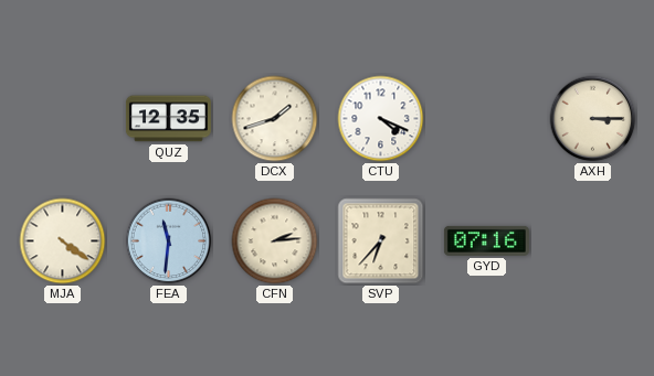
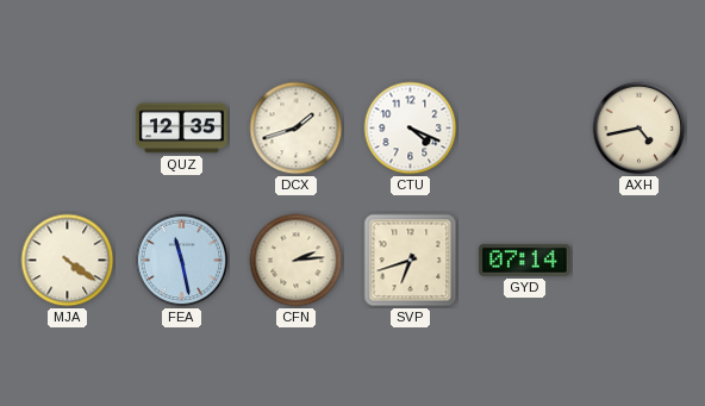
AXH: 3:15 -> 4:43
FEA: 11:31 -> 11:28
SVP: 6:37 -> 6:42
GYD: 07:16 -> 07:14
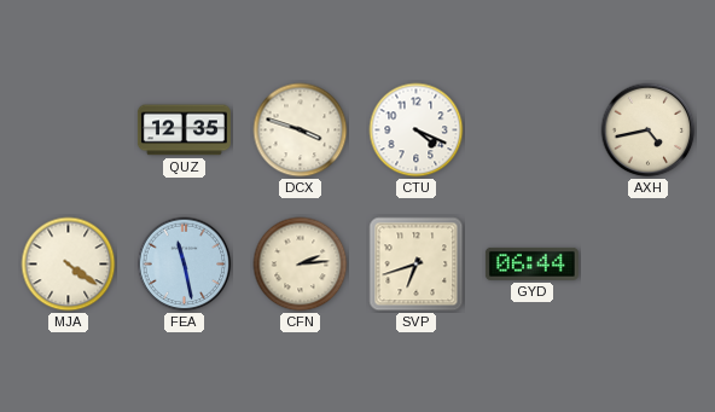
DCX: 1:42 -> 3:48
GYD: 07:14 -> 06:44
